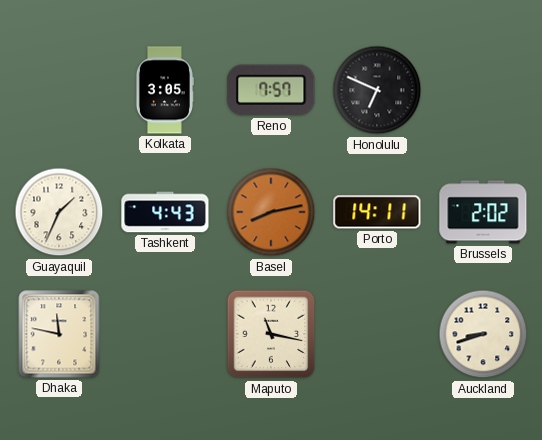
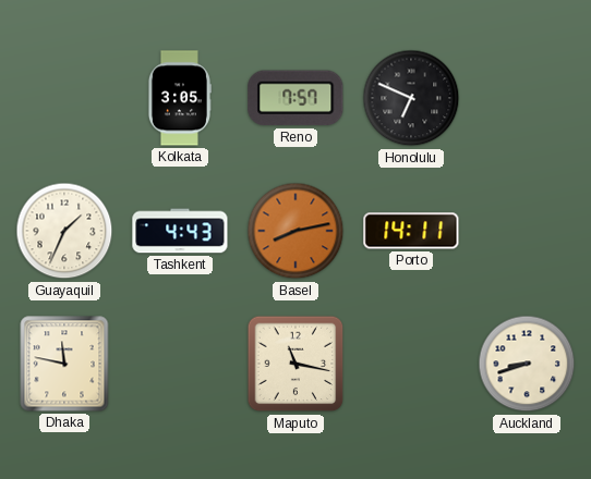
Brussels: 2:02 -> none
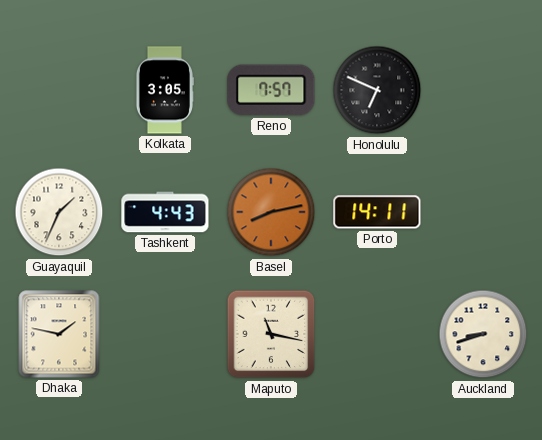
Dhaka: 11:47 -> 1:47
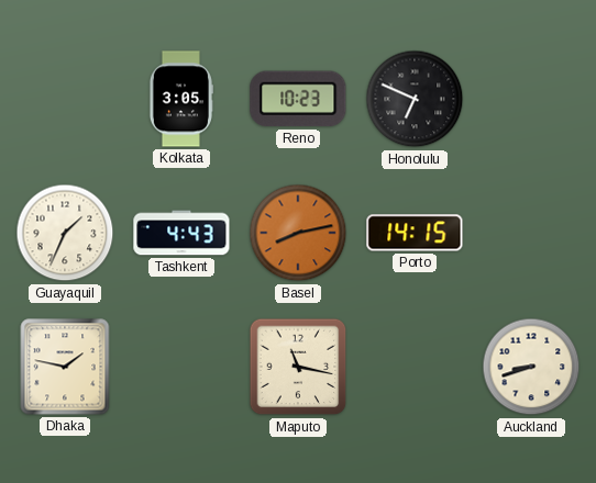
Reno: 7:57 -> 10:23
Porto: 14:11 -> 14:15
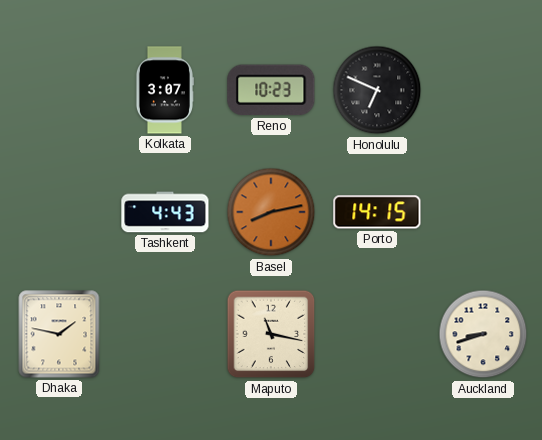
Kolkata: 3:05 -> 3:07
Guayaquil: 1:34 -> none
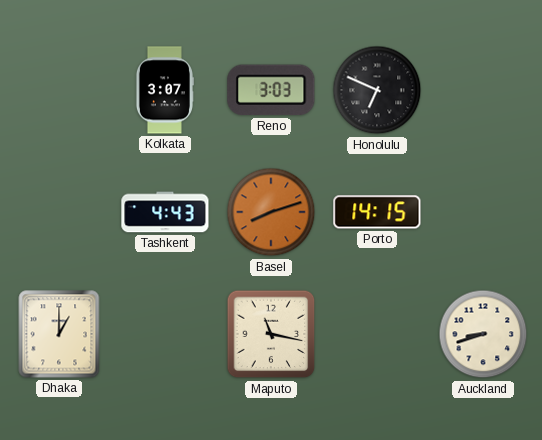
Reno: 10:23 -> 3:03
Basel: 8:13 -> 8:12
Dhaka: 1:47 -> 1:00
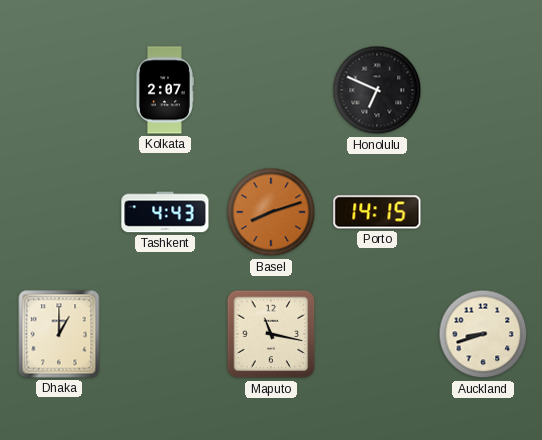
Kolkata: 3:07 -> 2:07
Reno: 3:03 -> none
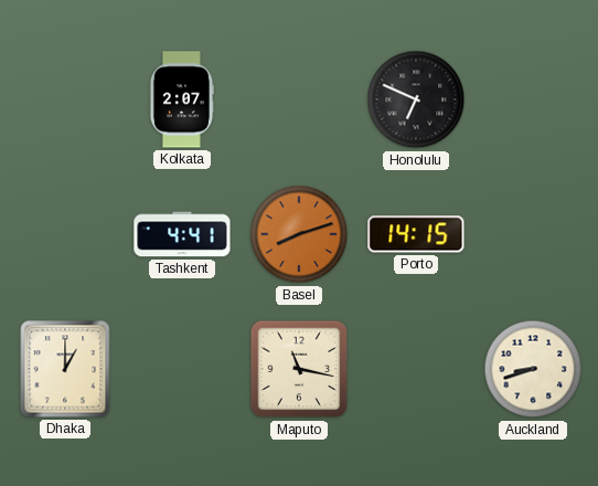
Tashkent: 4:43 -> 4:41
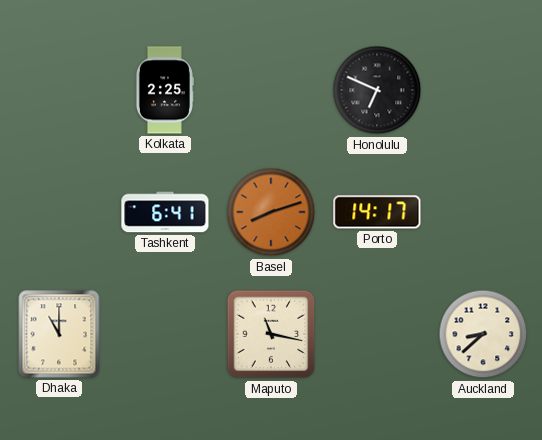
Kolkata: 2:07 -> 2:25
Tashkent: 4:41 -> 6:41
Porto: 14:15 -> 14:17
Dhaka: 1:00 -> 11:00
Auckland: 8:42 -> 8:38
